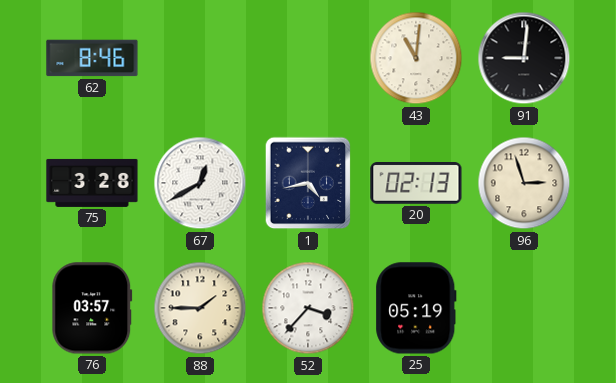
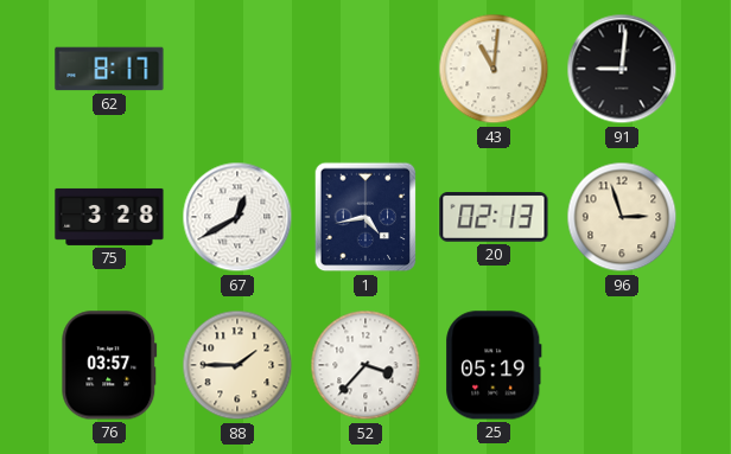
62: 8:46 -> 8:17
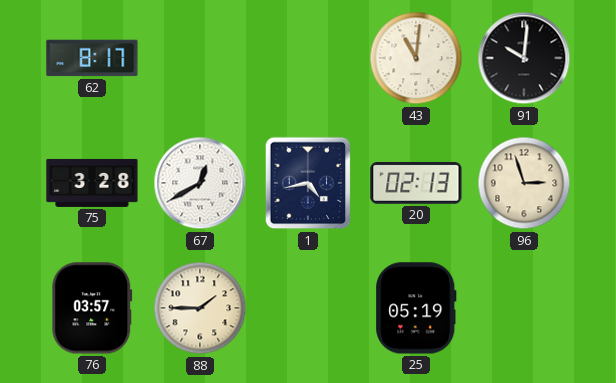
91: 9:01 -> 10:01
52: 3:37 -> none
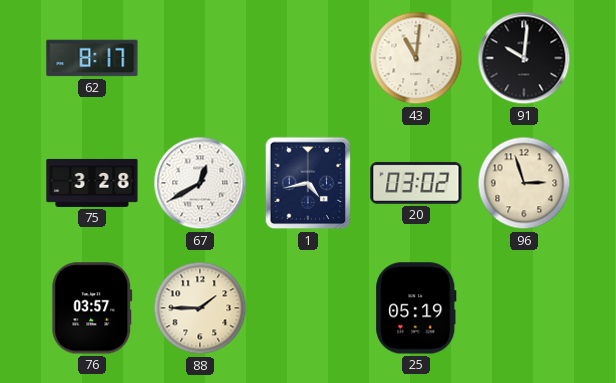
20: 02:13 -> 03:02
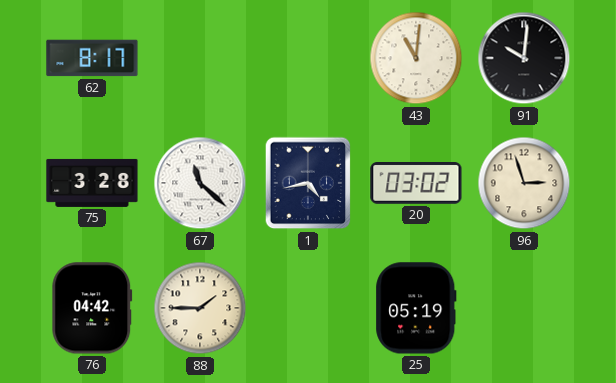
67: 12:40 -> 11:22
76: 03:57 -> 04:42
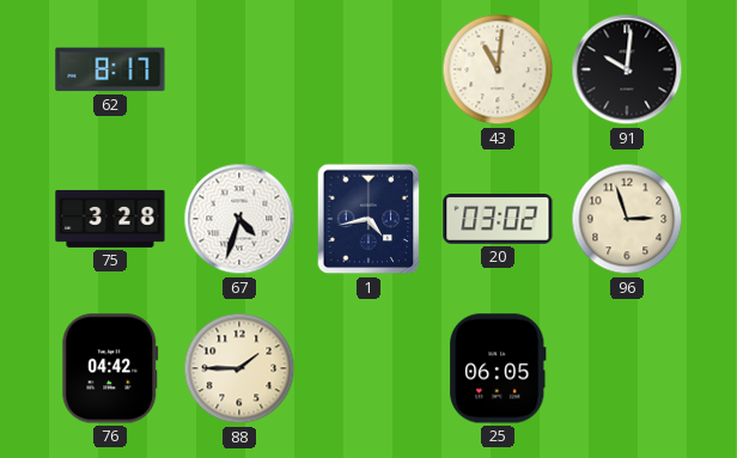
67: 11:22 -> 4:33
25: 05:19 -> 06:05
